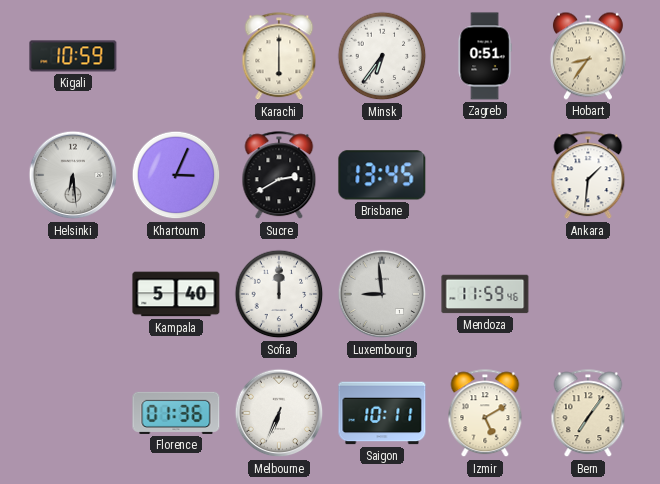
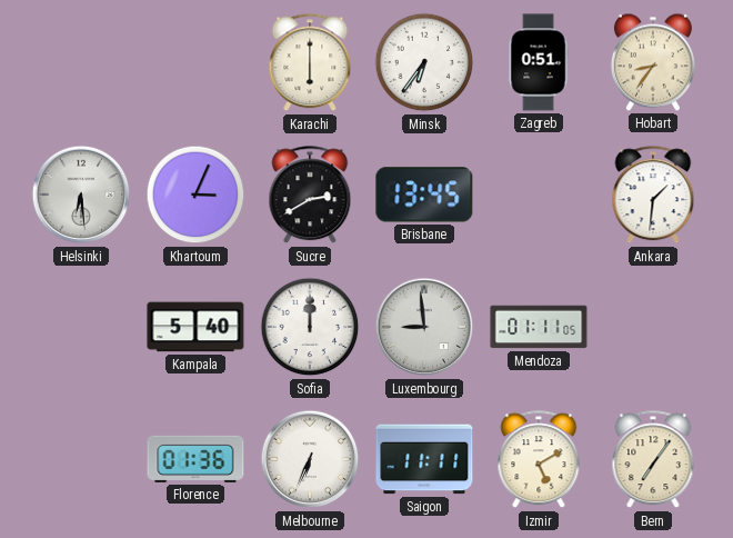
Kigali: 10:59 -> none
Mendoza: 11:59 -> 01:11
Saigon: 10:11 -> 11:11
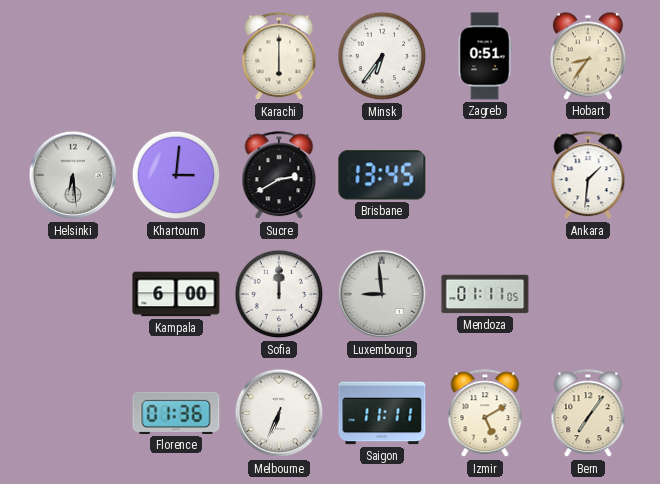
Khartoum: 3:04 -> 3:01
Kampala: 5:40 -> 6:00
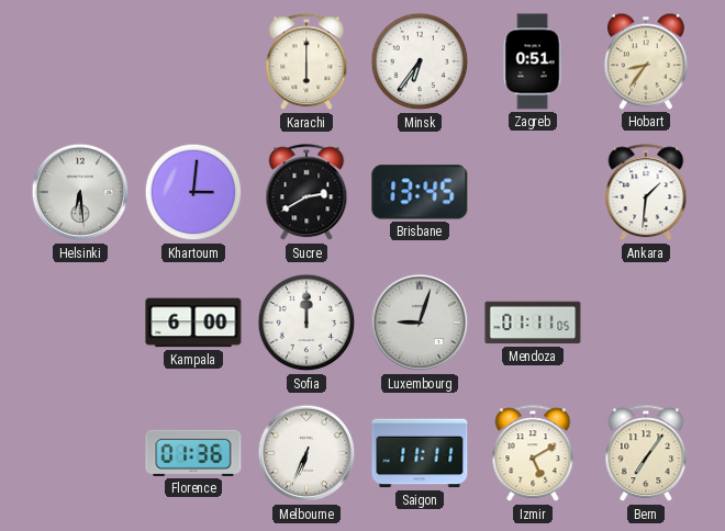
Luxembourg: 8:59 -> 9:03
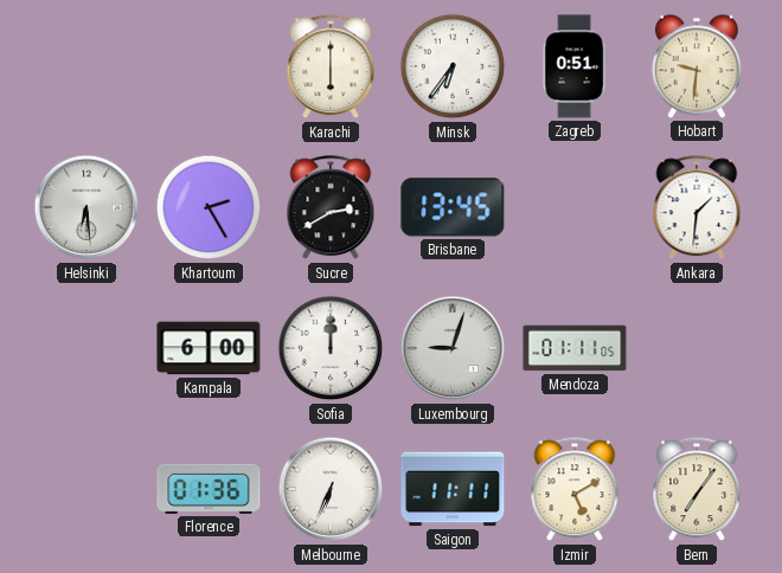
Hobart: 8:36 -> 9:31
Khartoum: 3:01 -> 2:25
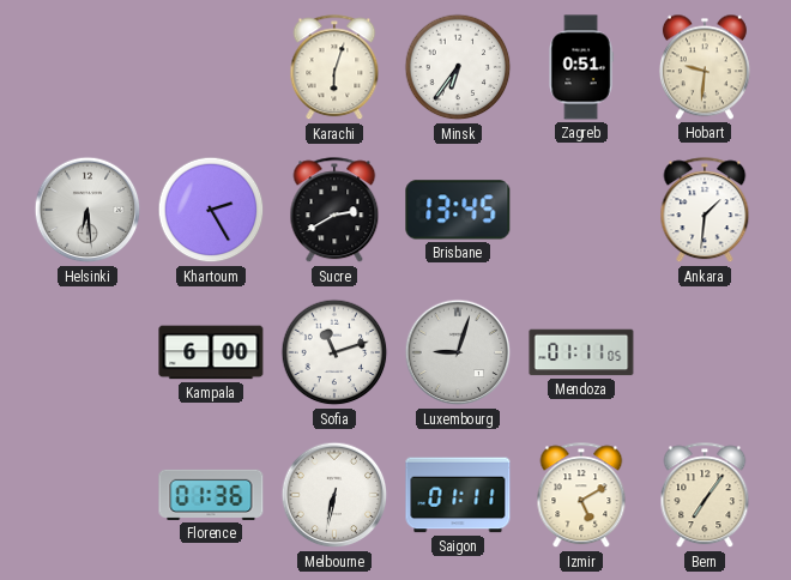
Karachi: 6:00 -> 6:03
Sofia: 12:00 -> 11:12
Melbourne: 6:34 -> 6:32
Saigon: 11:11 -> 01:11
